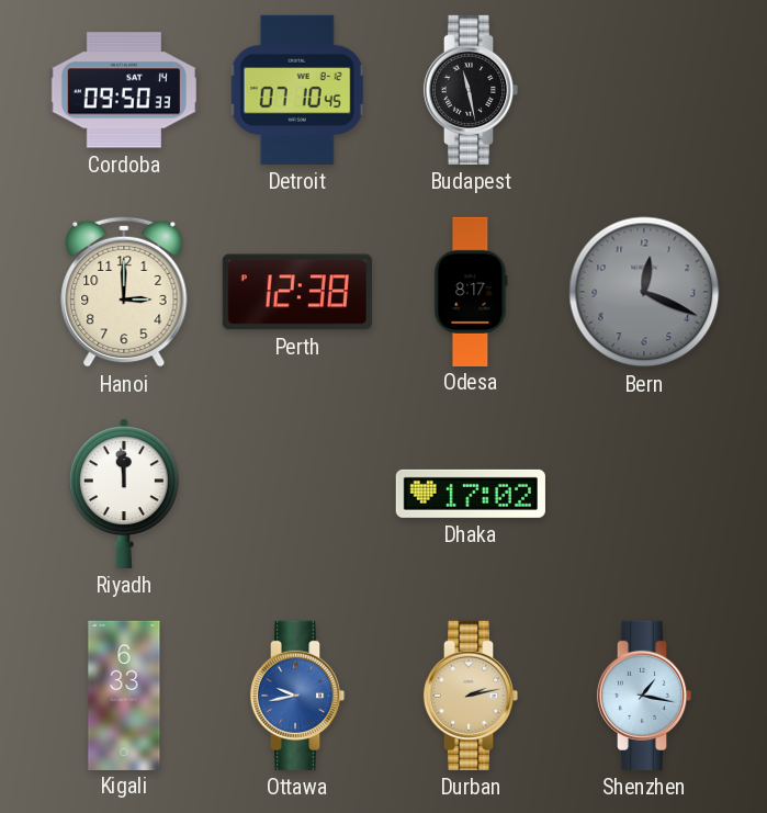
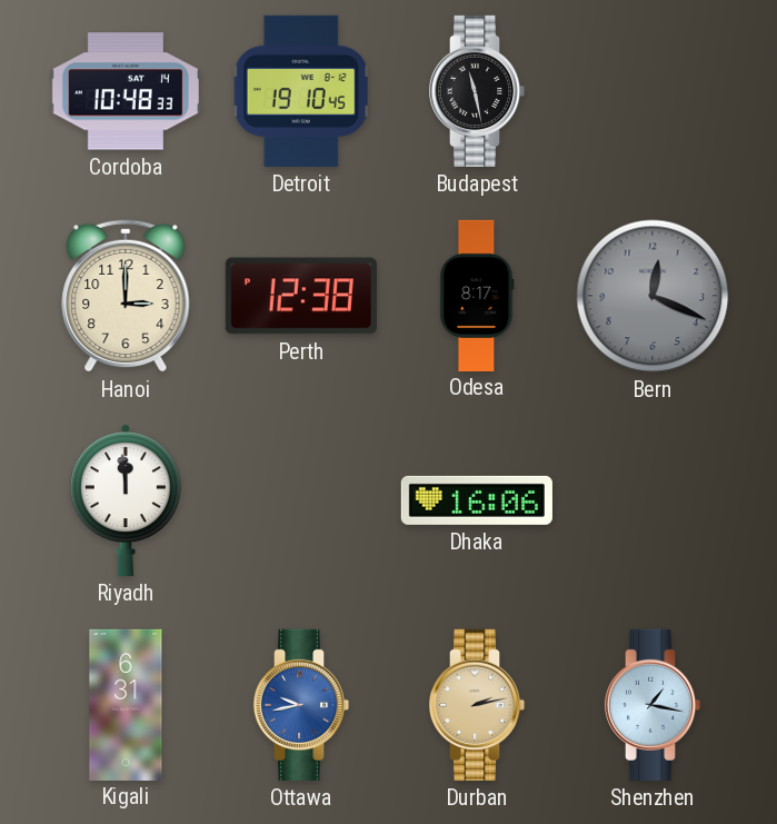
Cordoba: 09:50 -> 10:48
Detroit: 07:10 -> 19:10
Dhaka: 17:02 -> 16:06
Kigali: 6:33 -> 6:31
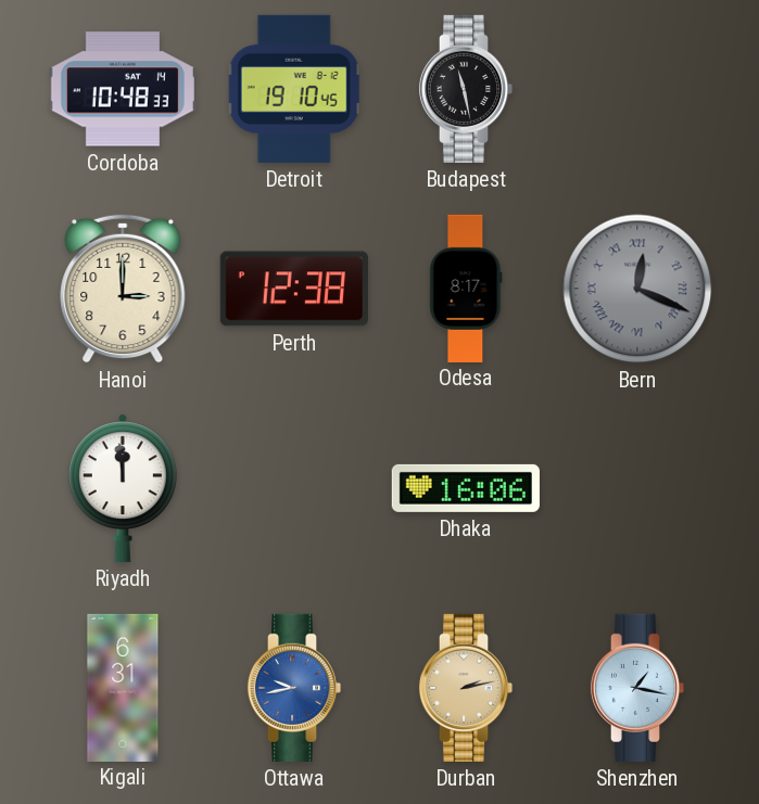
Bern numerals: Arabic -> Roman
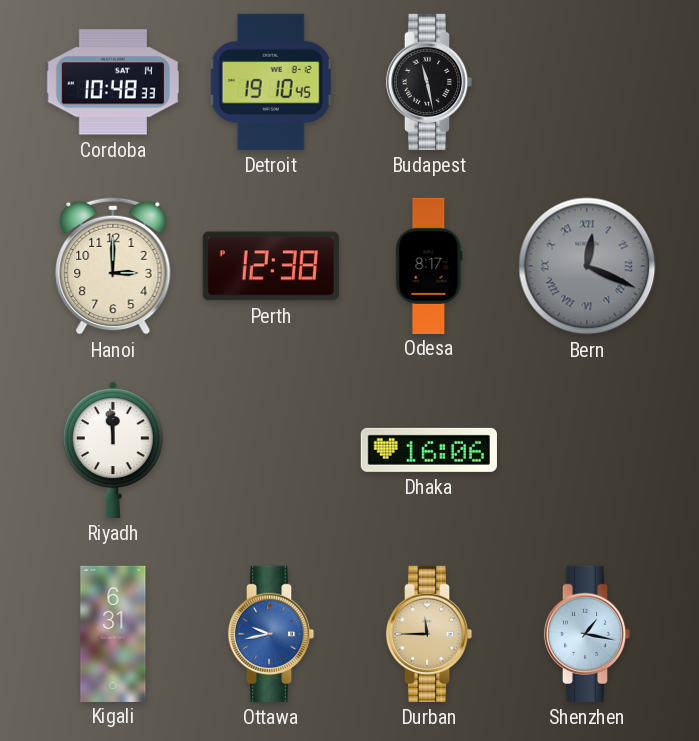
Durban: 2:13 -> 11:45
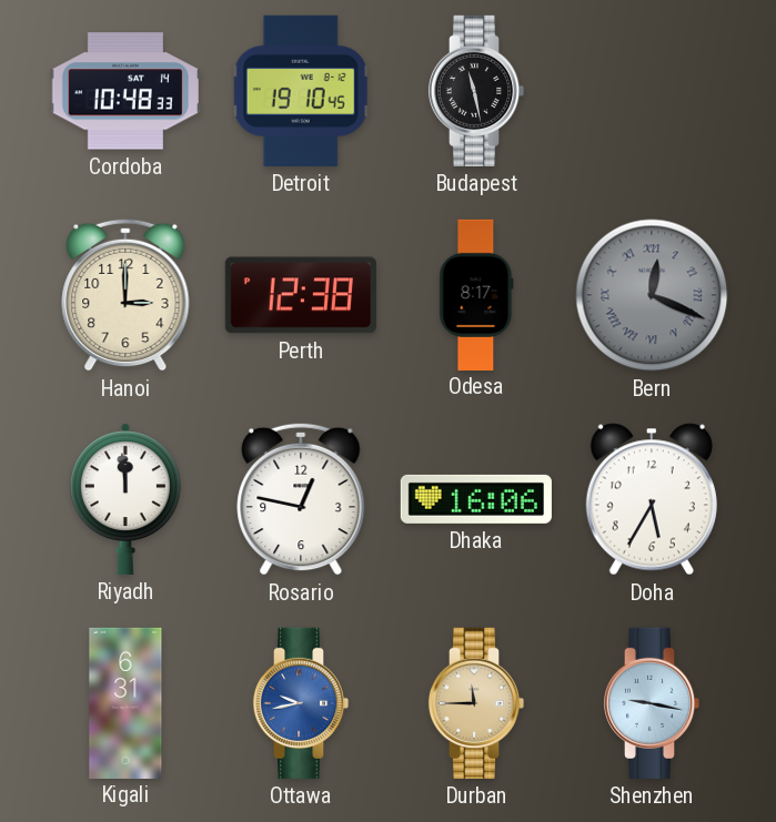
Rosario: none -> 12:47
Doha: none -> 5:35
Shenzhen: 1:17 -> 9:17
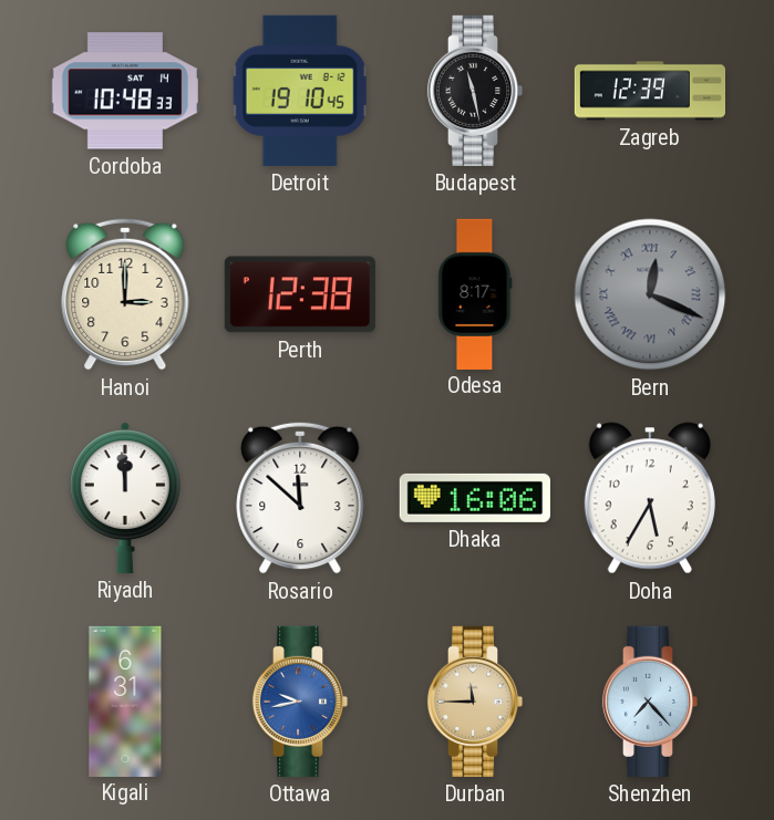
Zagreb: none -> 12:39
Rosario: 12:47 -> 11:52
Shenzhen: 9:17 -> 7:23
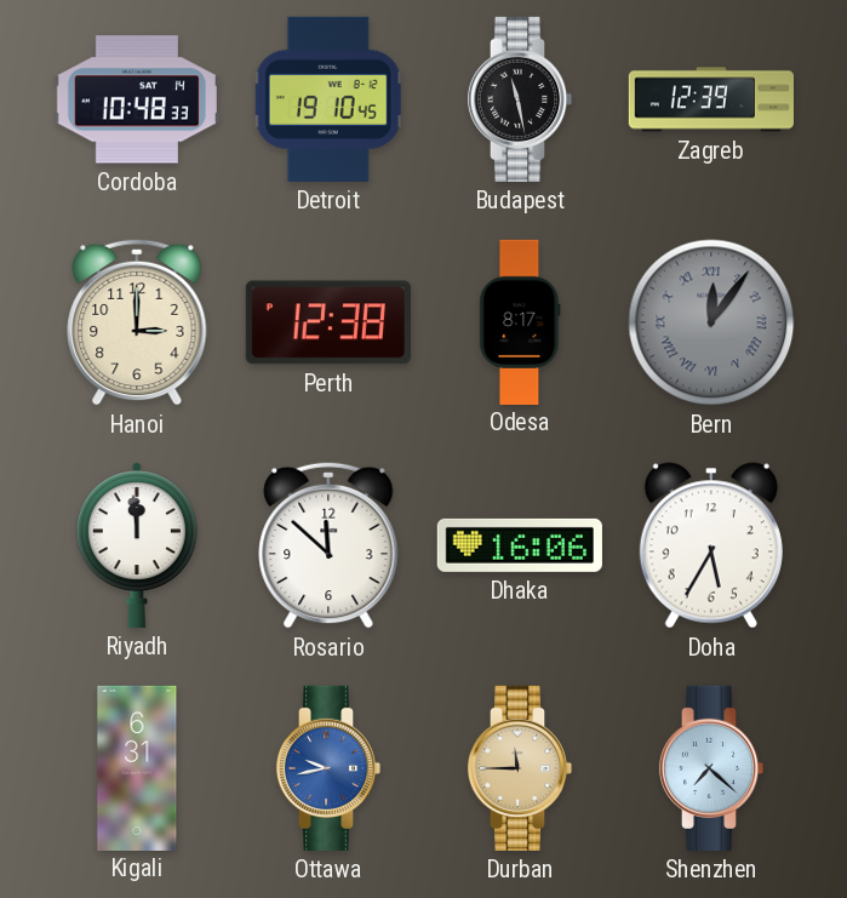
Bern: 12:19 -> 12:06
Shenzhen: 7:23 -> 7:22
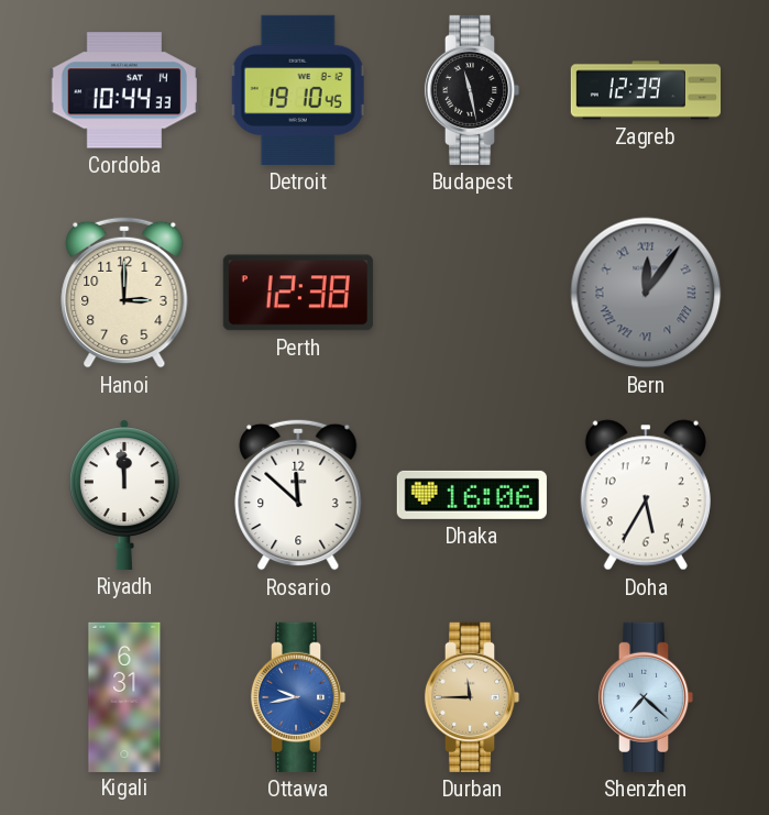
Cordoba: 10:48 -> 10:44
Odesa: 8:17 -> none
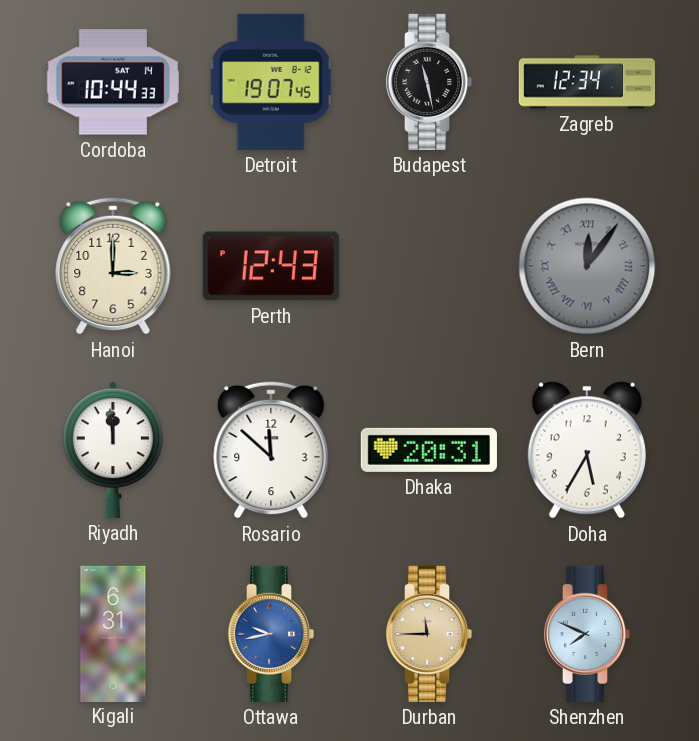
Detroit: 19:10 -> 19:07
Zagreb: 12:39 -> 12:34
Perth: 12:38 -> 12:43
Dhaka: 16:06 -> 20:31
Shenzhen: 7:22 -> 7:49
